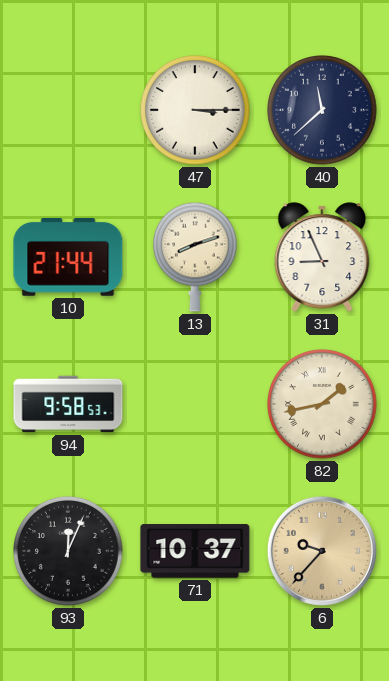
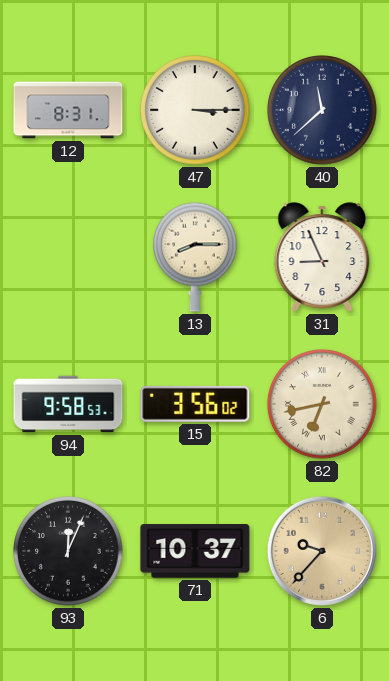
12: none -> 8:31
10: 21:44 -> none
13: 8:12 -> 8:15
15: none -> 3:56
82: 1:43 -> 6:43
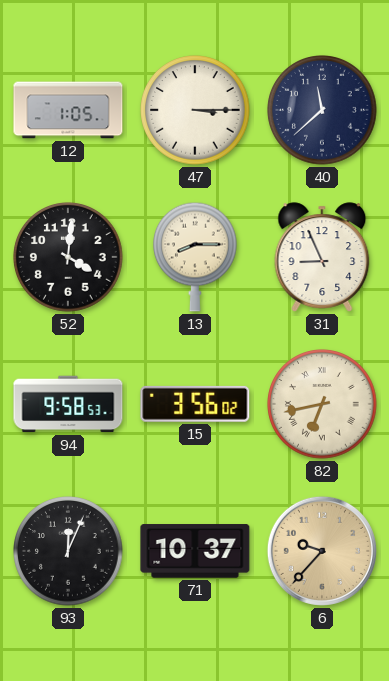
12: 8:31 -> 1:05
52: none -> 4:01
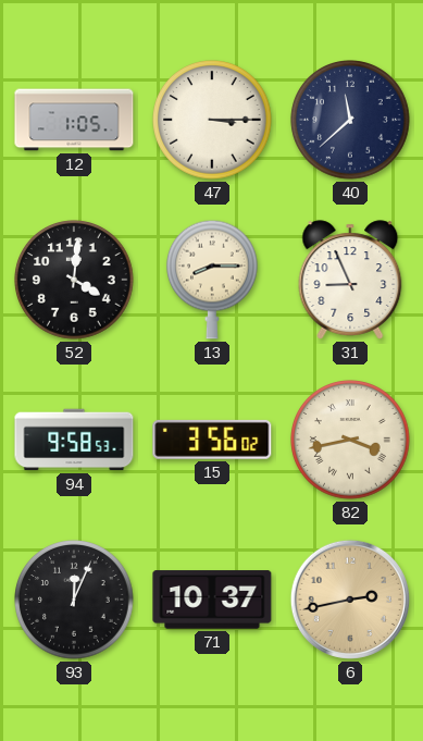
82: 6:43 -> 3:43
6: 9:37 -> 2:43
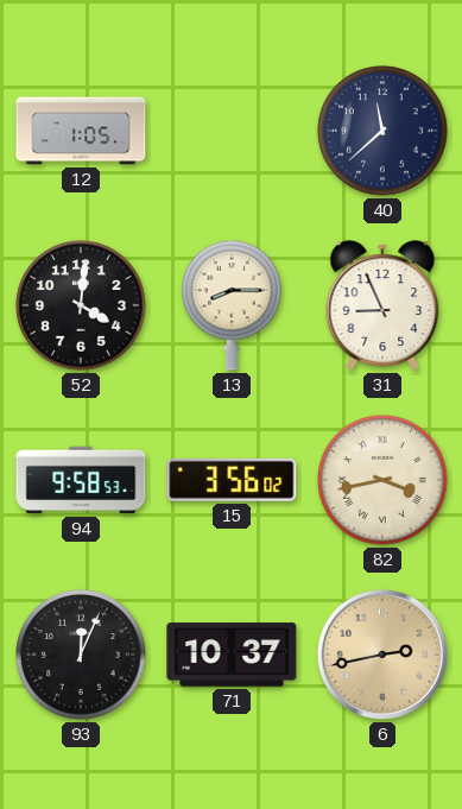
47: 3:15 -> none
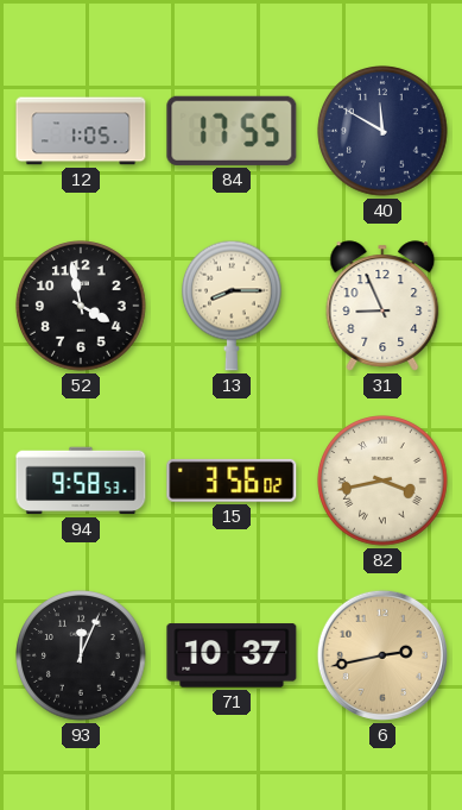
84: none -> 17:55
40: 11:38 -> 11:50
52: 4:01 -> 3:58
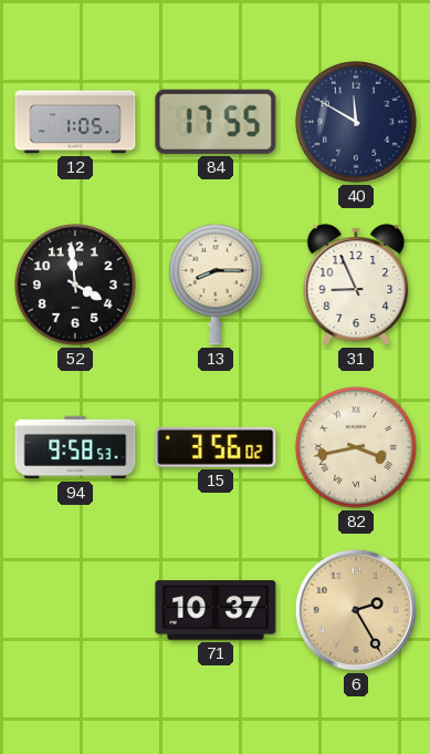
52: 3:58 -> 3:59
93: 12:04 -> none
6: 2:43 -> 2:25
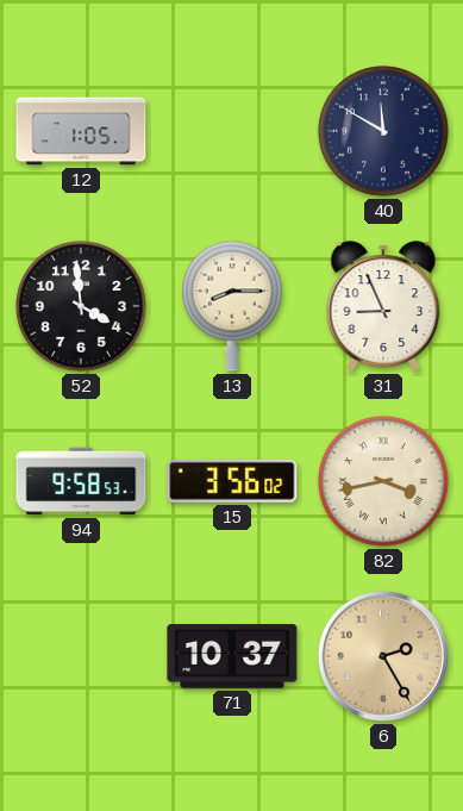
84: 17:55 -> none
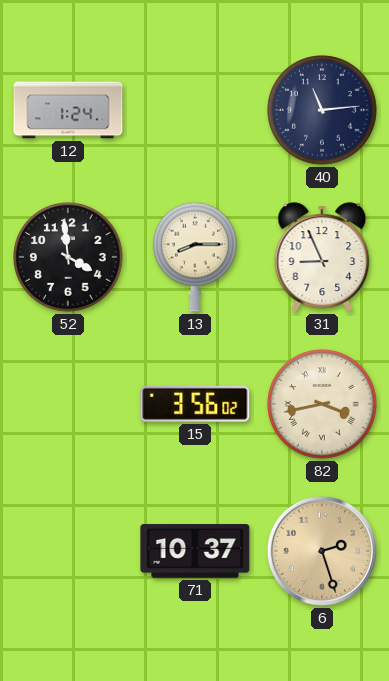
12: 1:05 -> 1:24
40: 11:50 -> 11:14
94: 9:58 -> none
6: 2:25 -> 2:27
